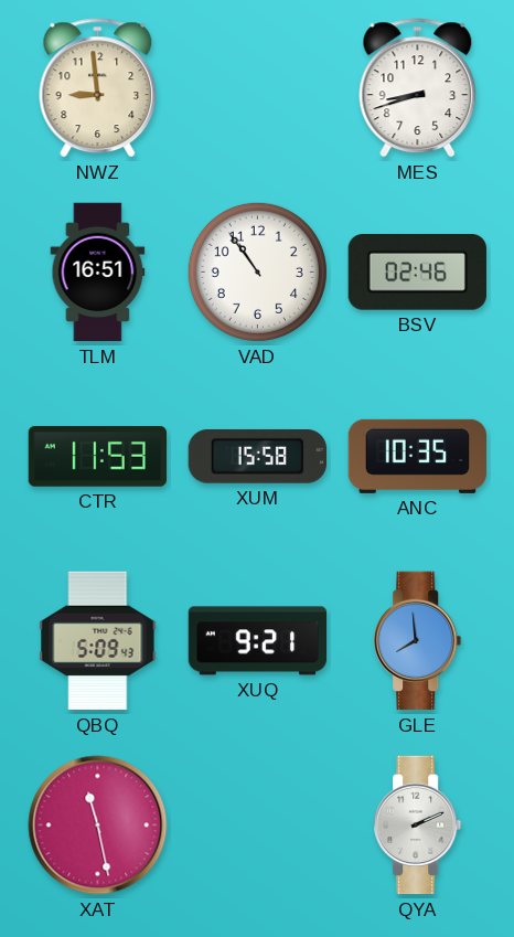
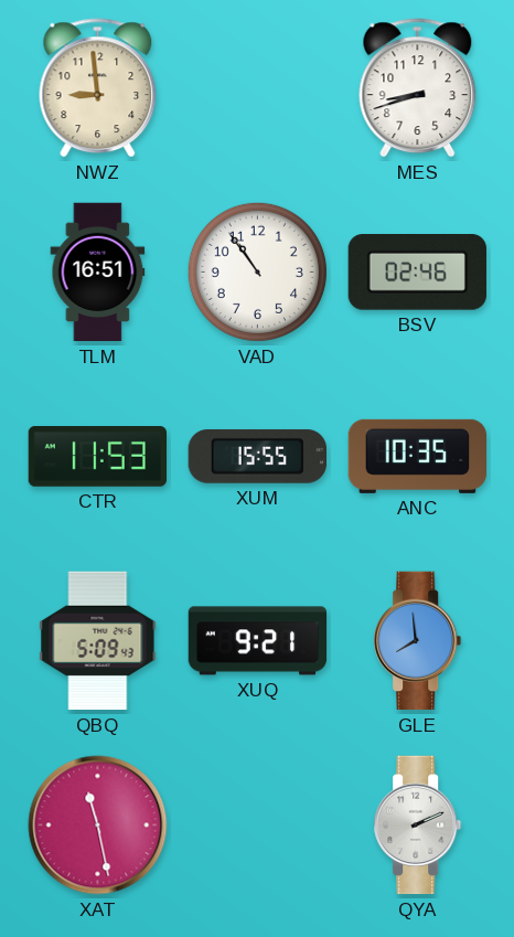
XUM: 15:58 -> 15:55
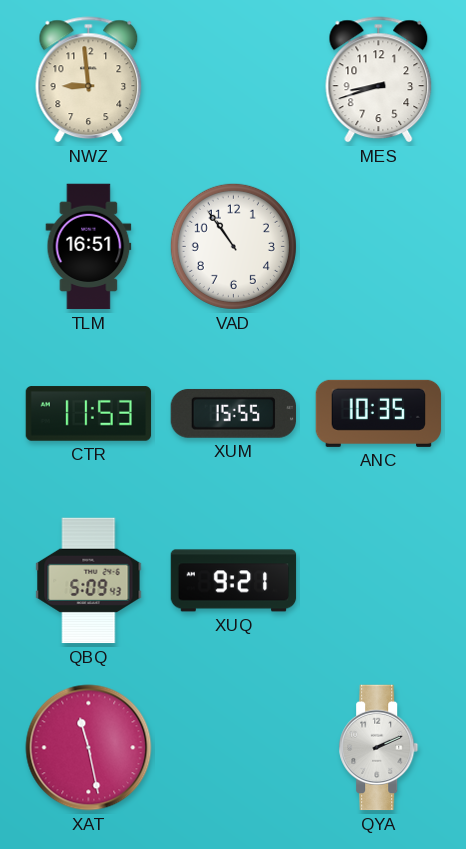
BSV: 02:46 -> none
GLE: 7:59 -> none
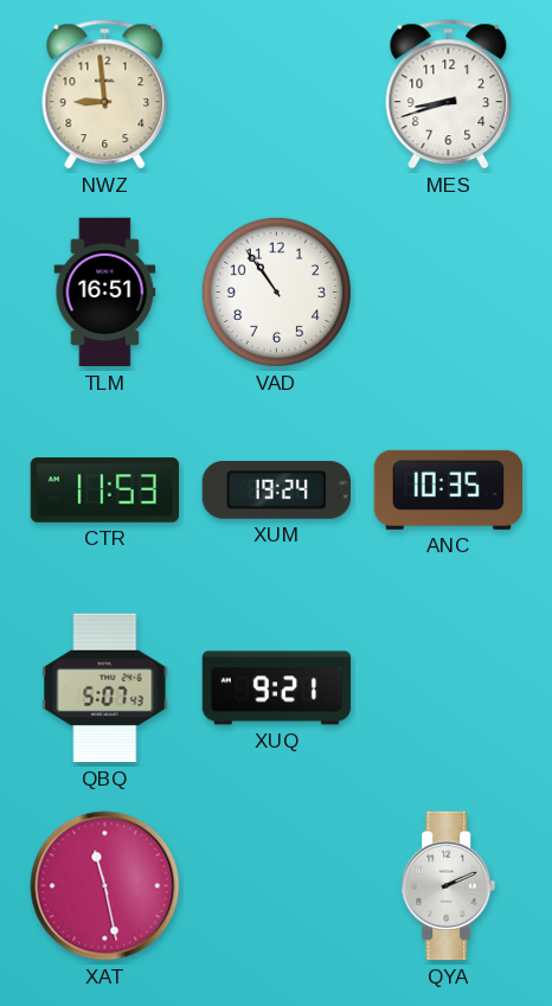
XUM: 15:55 -> 19:24
QBQ: 5:09 -> 5:07
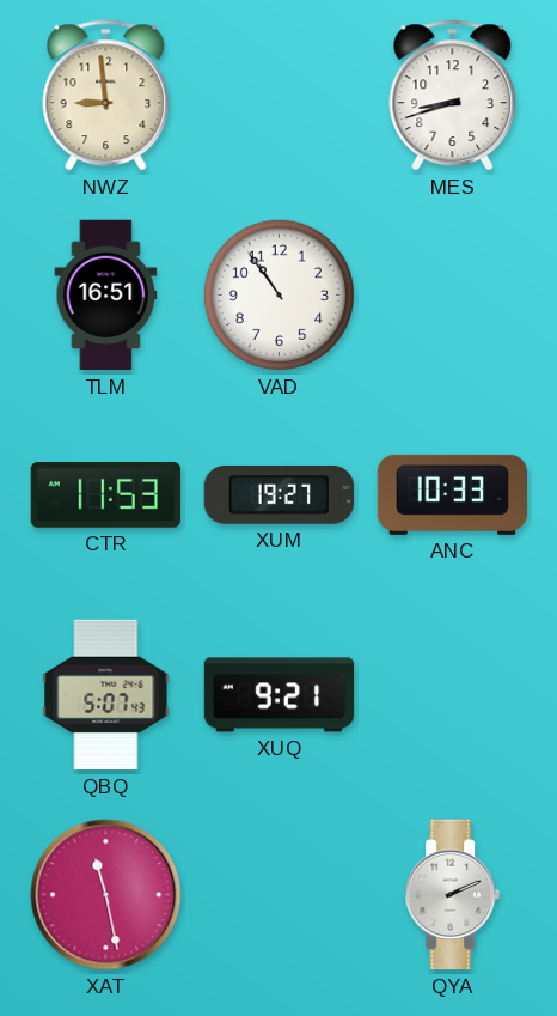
XUM: 19:24 -> 19:27
ANC: 10:35 -> 10:33
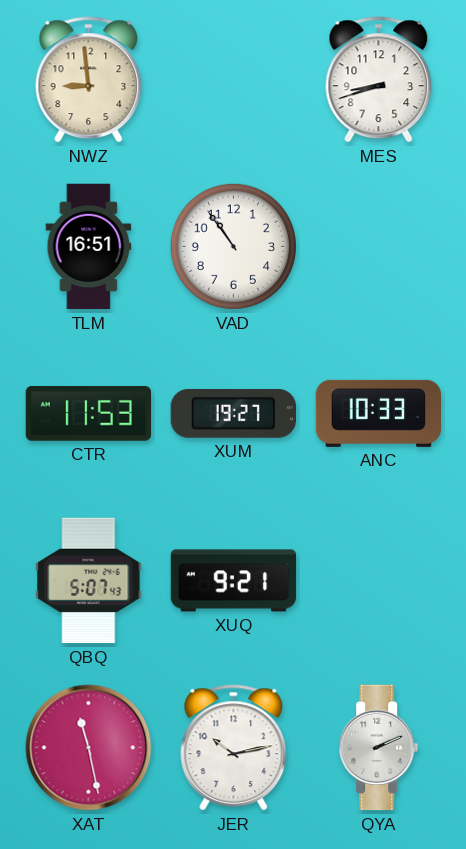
JER: none -> 10:13
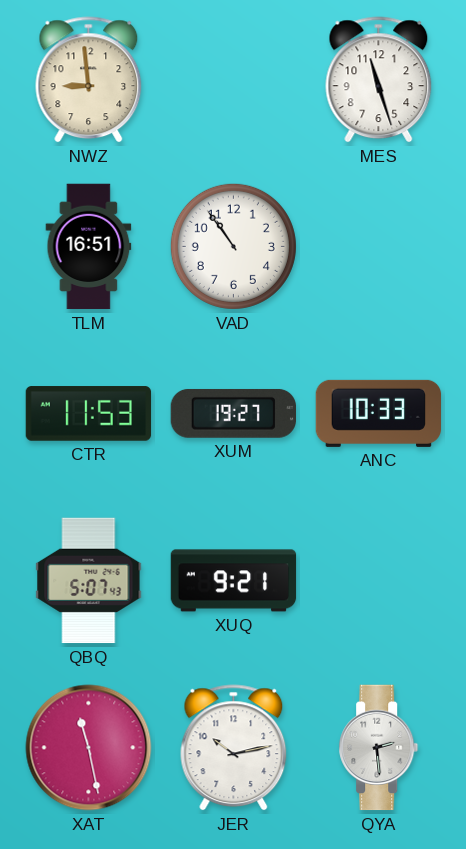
MES: 8:42 -> 11:27
QYA: 2:11 -> 2:29
